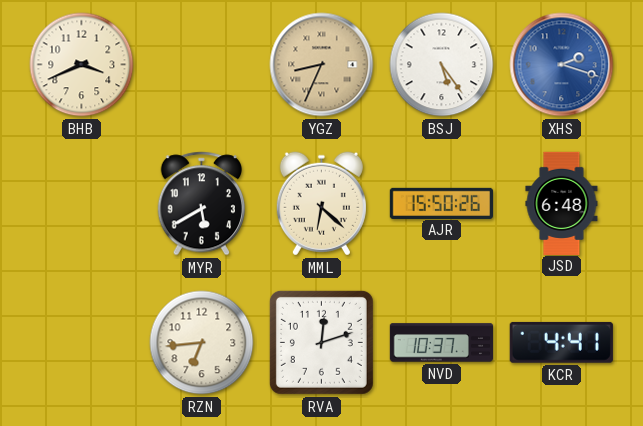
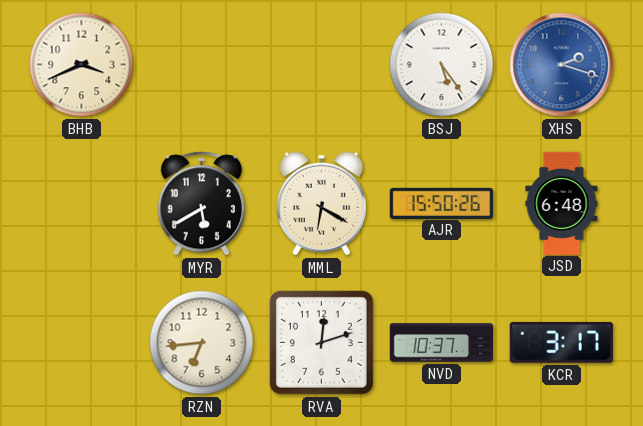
YGZ: 8:34 -> none
MML: 6:22 -> 6:20
KCR: 4:41 -> 3:17
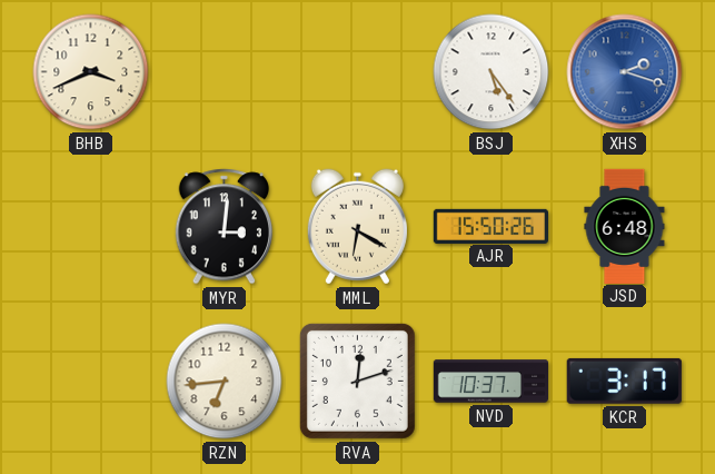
MYR: 5:40 -> 3:01
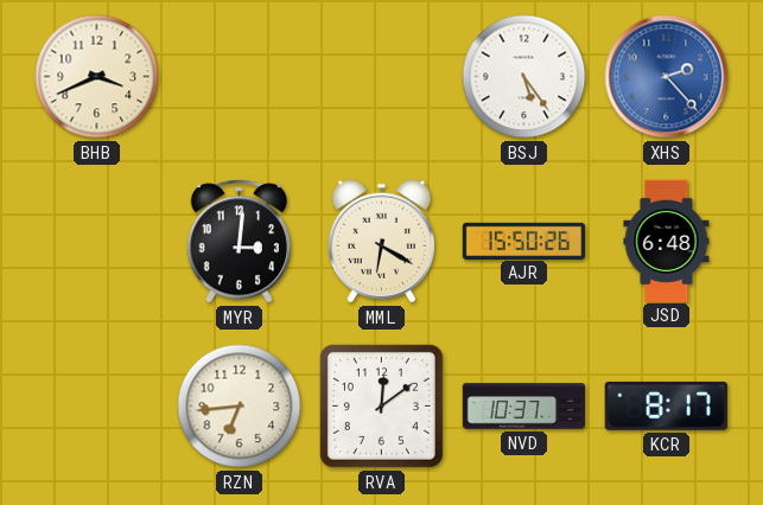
XHS: 2:18 -> 2:23
RVA: 12:12 -> 12:09
KCR: 3:17 -> 8:17
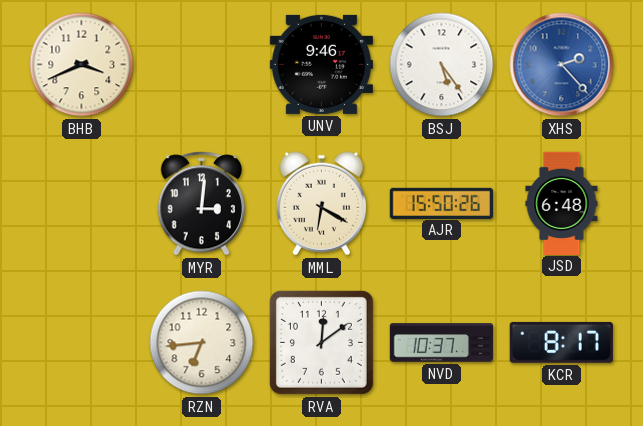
UNV: none -> 9:46
